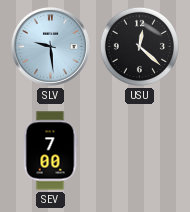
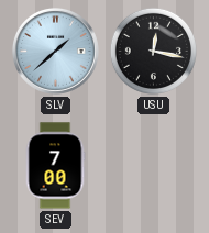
SLV: 9:29 -> 1:38
USU: 12:22 -> 12:17
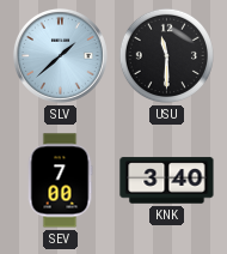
USU: 12:17 -> 11:30
KNK: none -> 3:40
